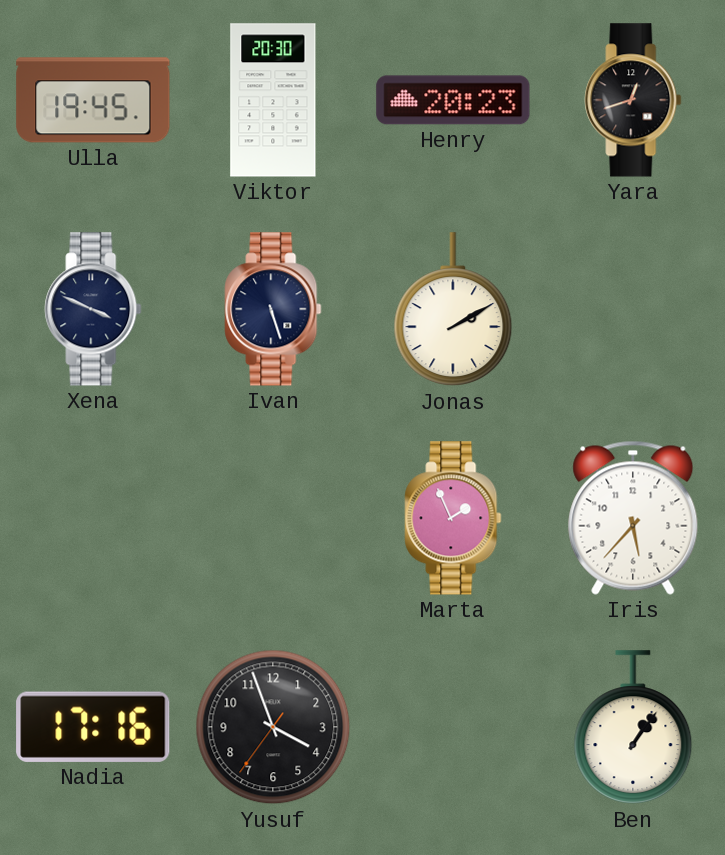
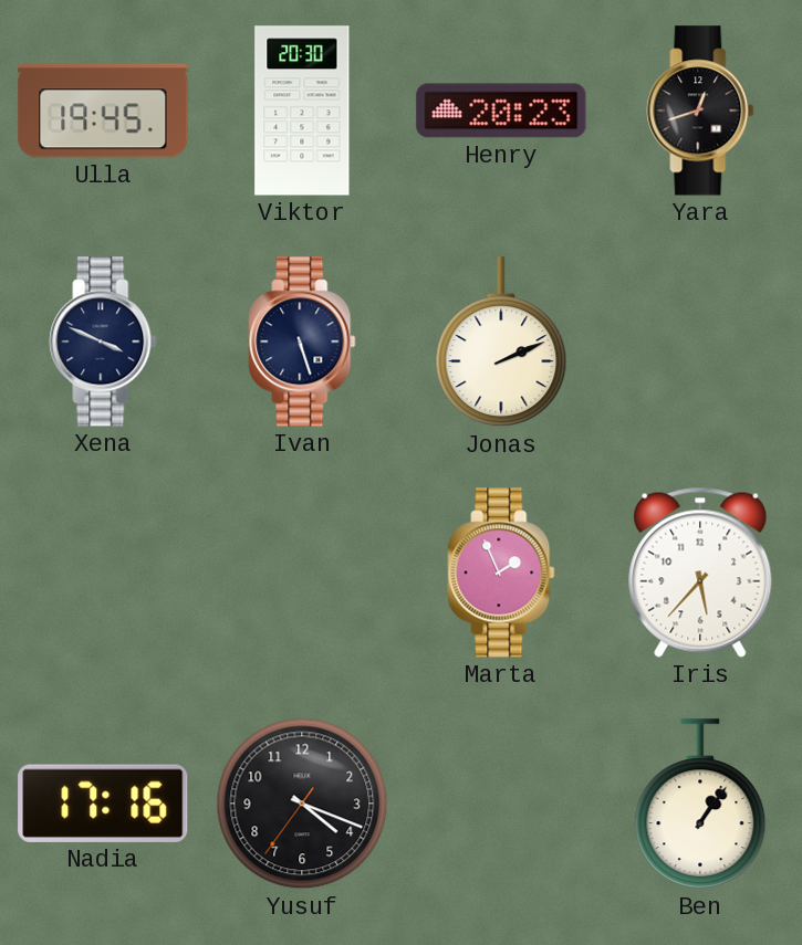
Jonas: 2:10 -> 2:11
Yusuf: 3:56 -> 4:18
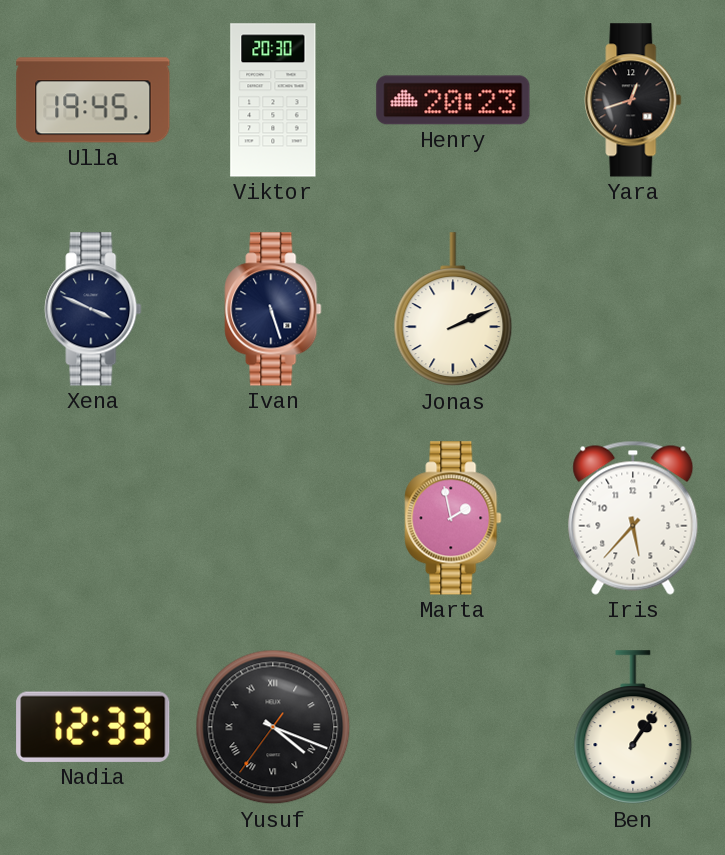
Marta: 1:56 -> 1:58
Nadia: 17:16 -> 12:33
Yusuf numerals: Arabic -> Roman
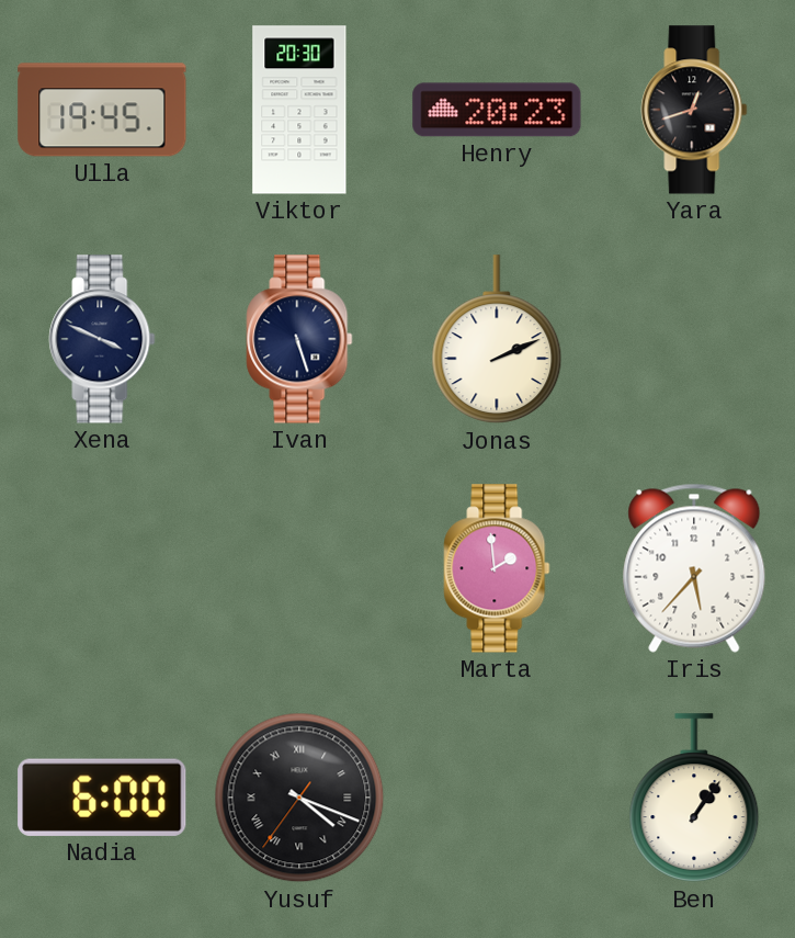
Marta: 1:58 -> 1:59
Nadia: 12:33 -> 6:00
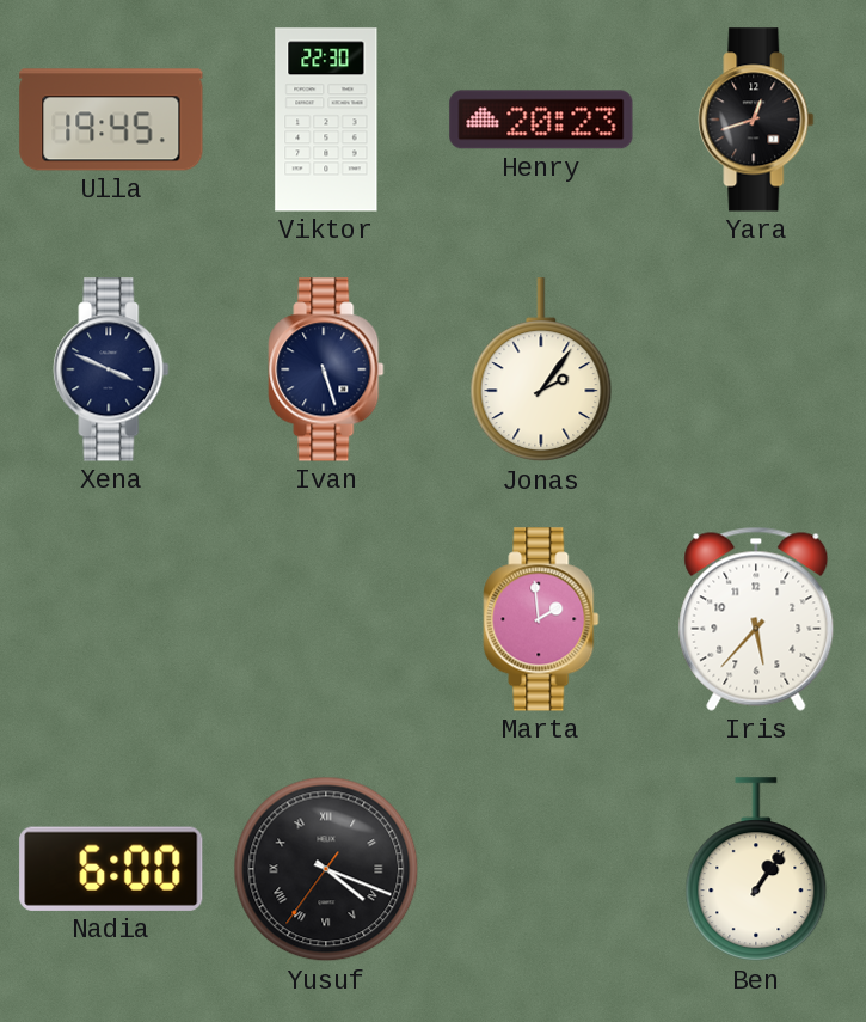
Viktor: 20:30 -> 22:30
Jonas: 2:11 -> 2:06
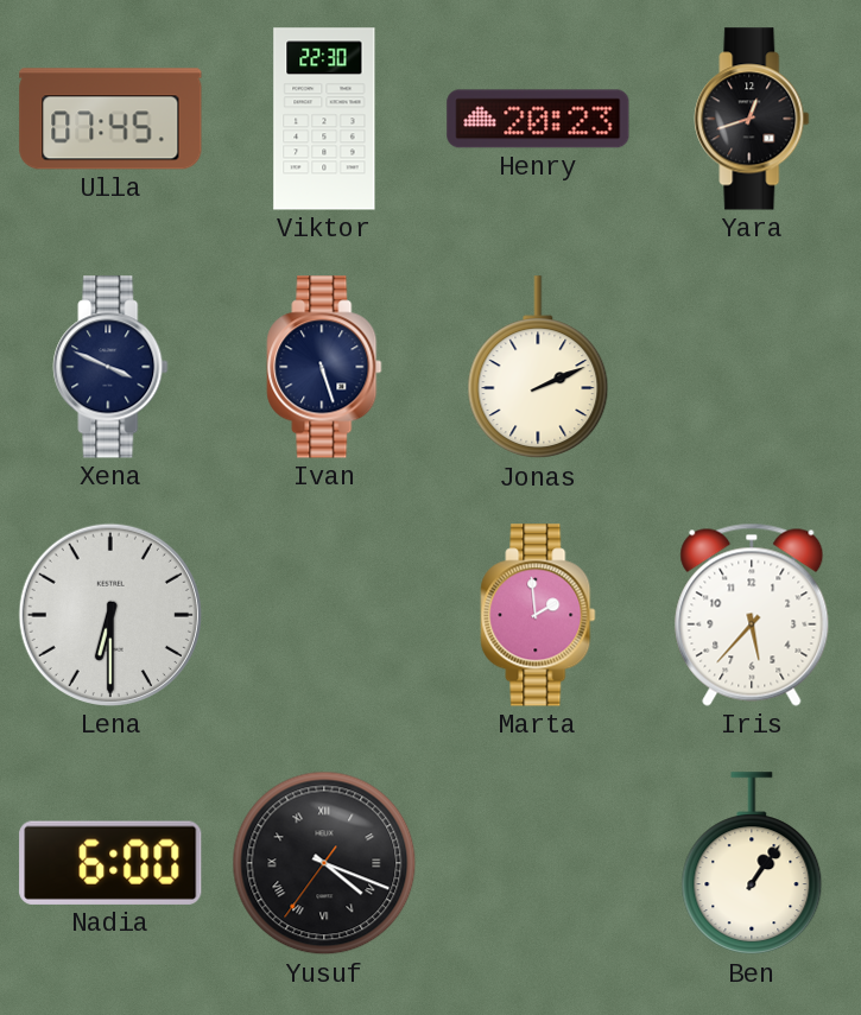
Ulla: 19:45 -> 07:45
Jonas: 2:06 -> 2:11
Lena: none -> 6:30
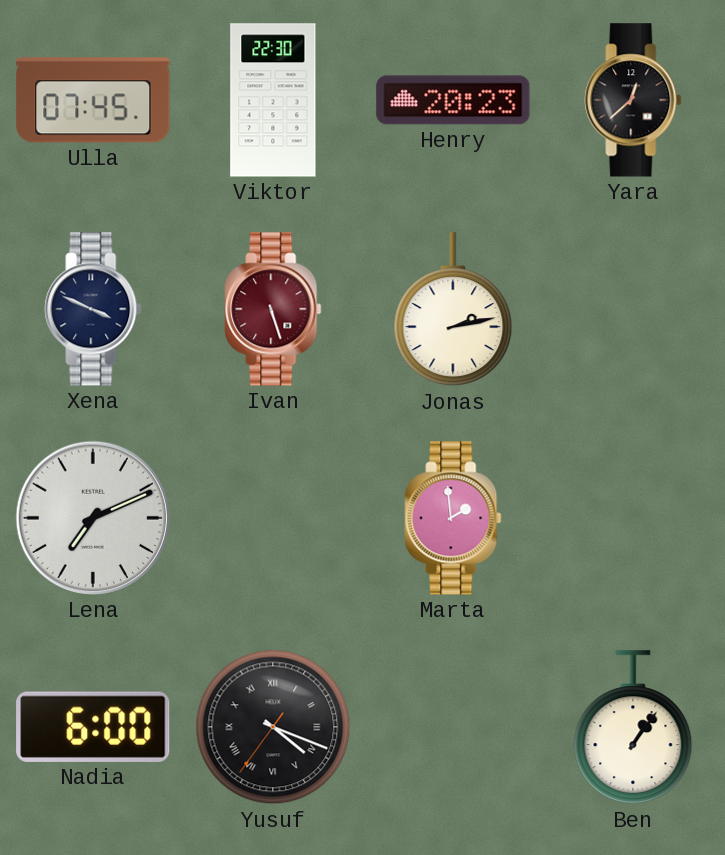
Yara: 12:42 -> 12:38
Ivan dial: navy -> burgundy
Jonas: 2:11 -> 2:13
Lena: 6:30 -> 7:11
Iris: 5:37 -> none
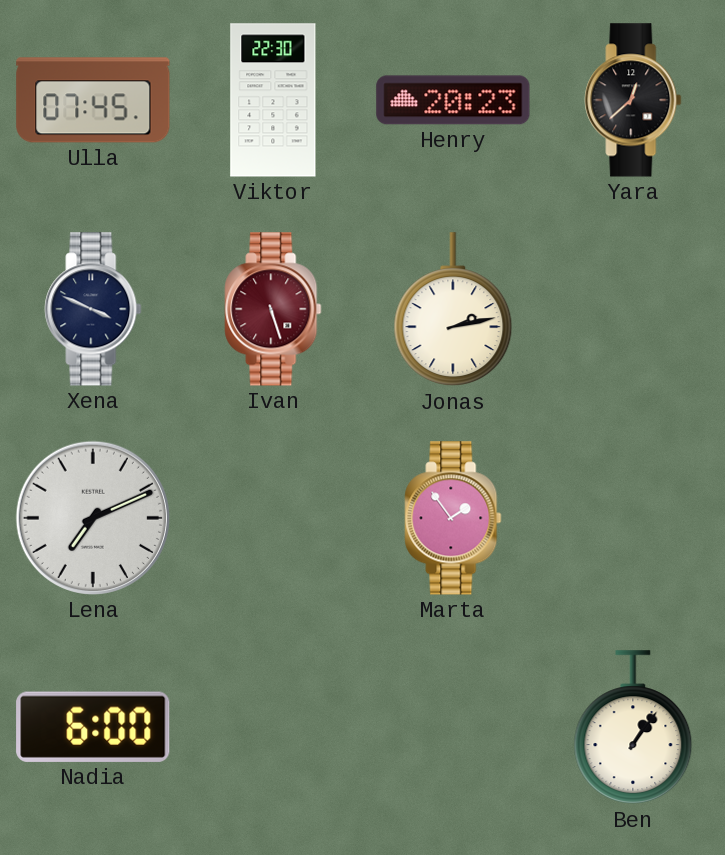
Marta: 1:59 -> 1:54
Yusuf: 4:18 -> none
